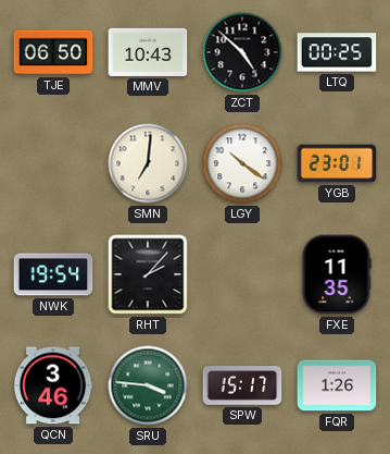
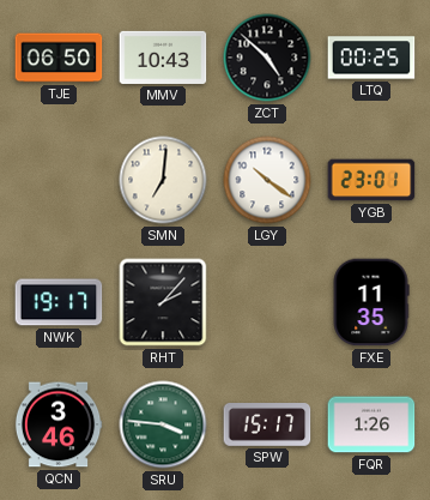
NWK: 19:54 -> 19:17
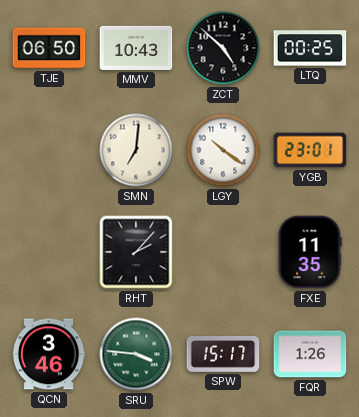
NWK: 19:17 -> none
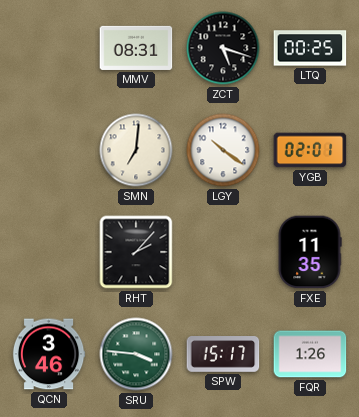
TJE: 06:50 -> none
MMV: 10:43 -> 08:31
ZCT: 4:52 -> 5:18
YGB: 23:01 -> 02:01
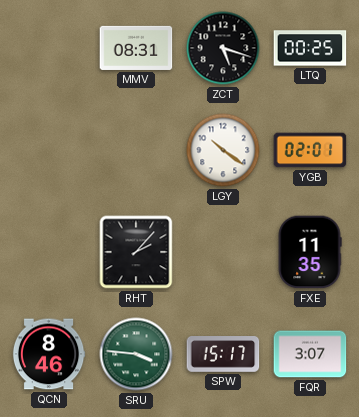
SMN: 7:01 -> none
QCN: 3:46 -> 8:46
FQR: 1:26 -> 3:07
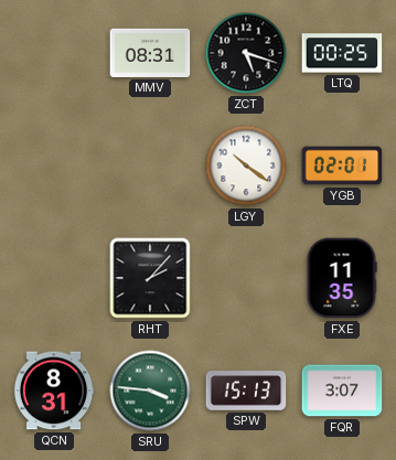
QCN: 8:46 -> 8:31
SPW: 15:17 -> 15:13
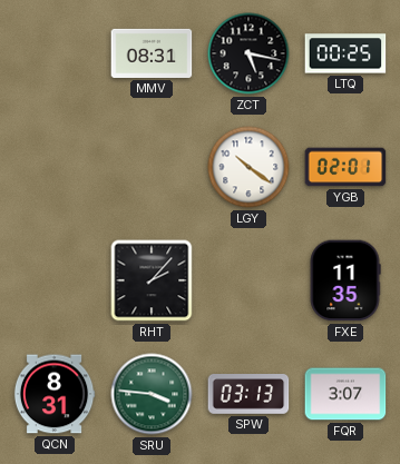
ZCT: 5:18 -> 5:17
SPW: 15:13 -> 03:13
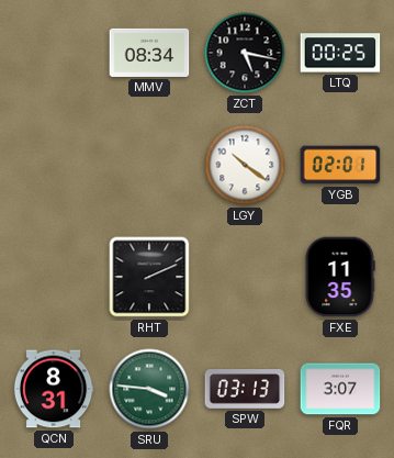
MMV: 08:31 -> 08:34
RHT: 2:07 -> 2:11
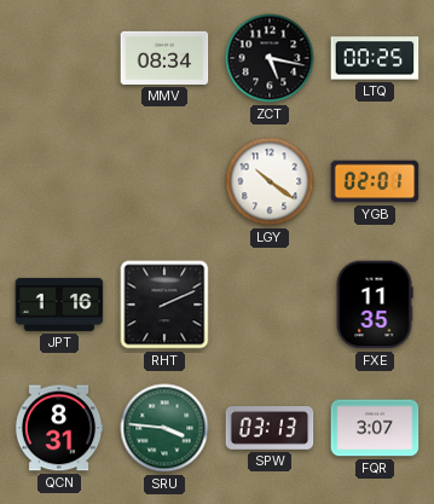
JPT: none -> 1:16
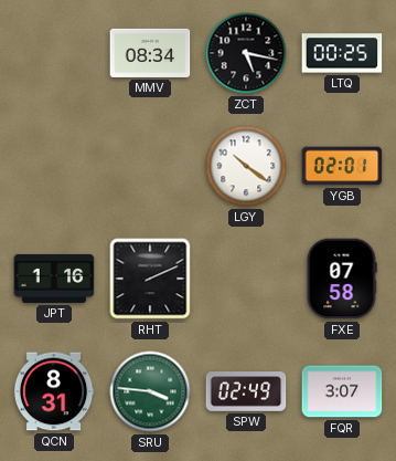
FXE: 11:35 -> 07:58
SPW: 03:13 -> 02:49
